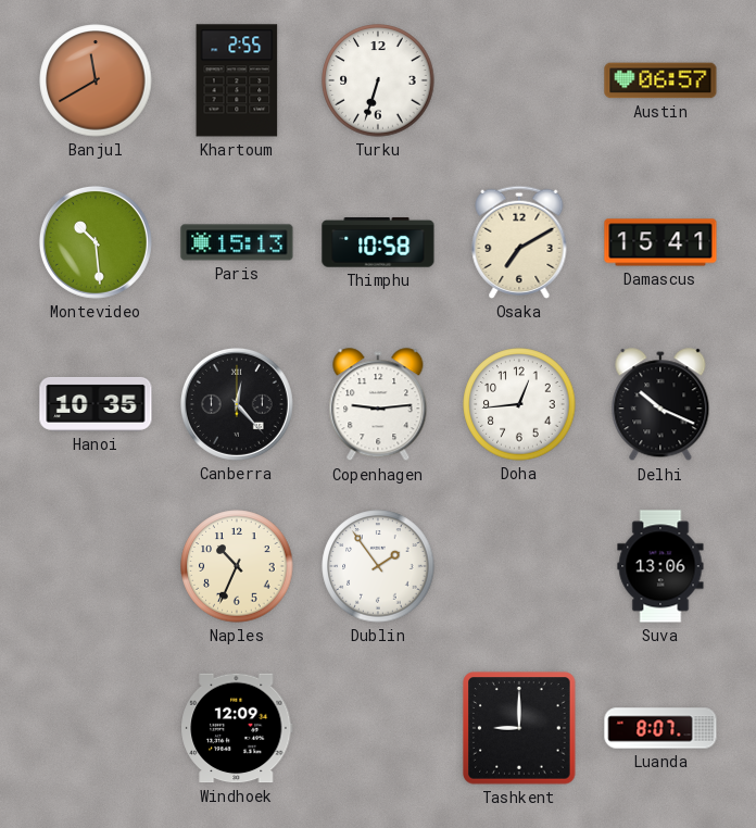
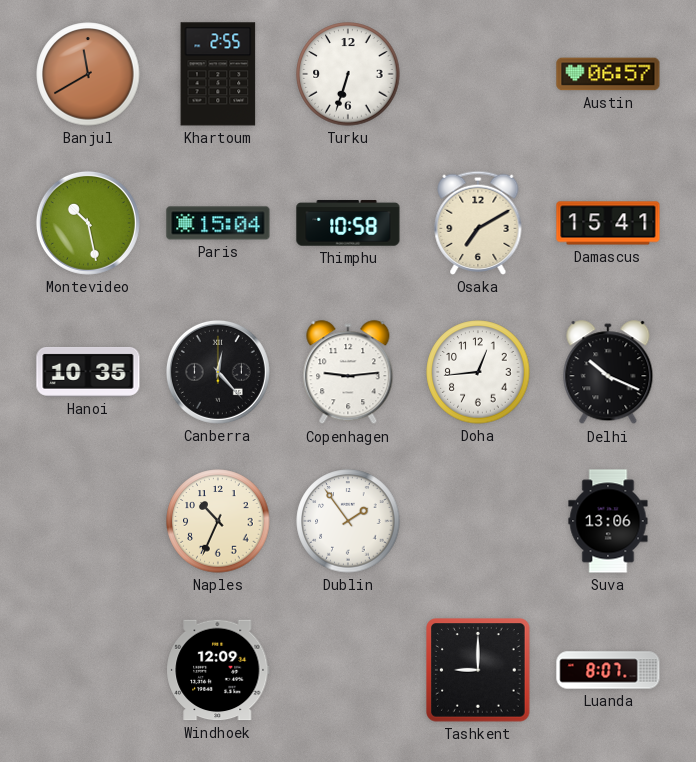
Montevideo: 10:29 -> 10:28
Paris: 15:13 -> 15:04
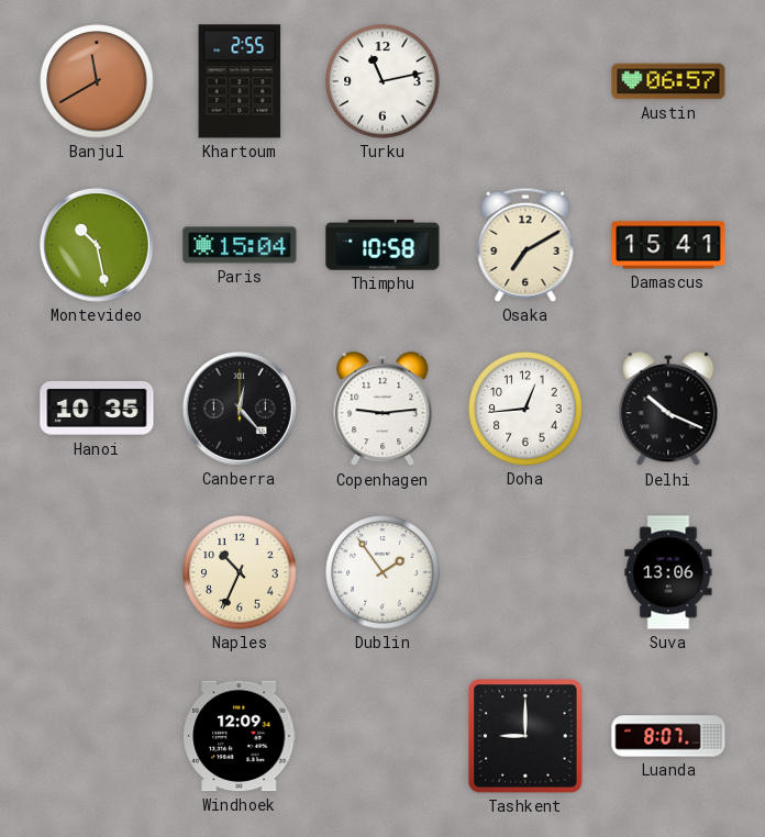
Turku: 6:33 -> 11:13
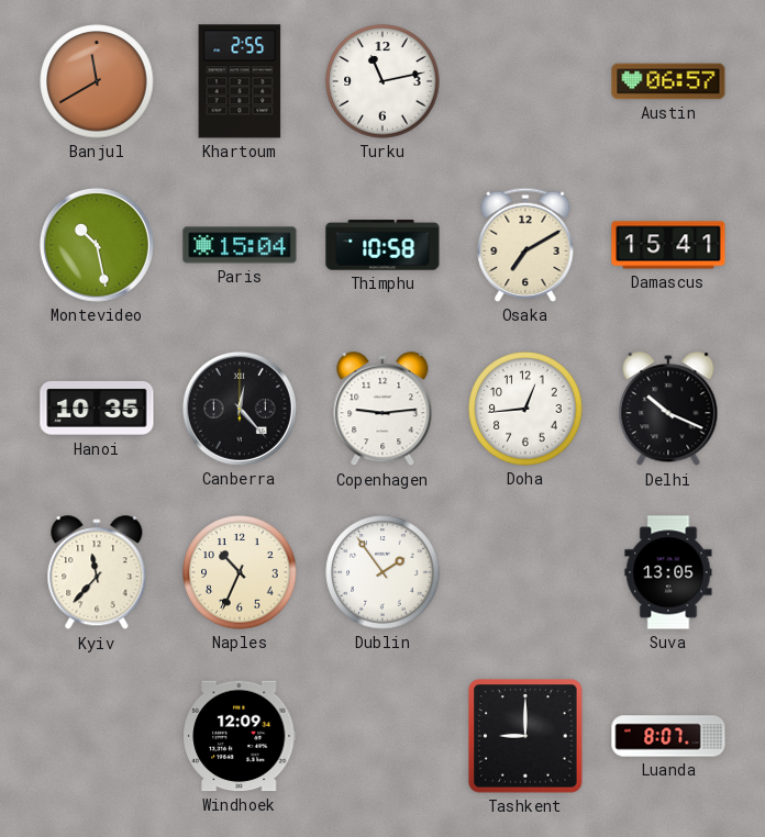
Kyiv: none -> 11:37
Suva: 13:06 -> 13:05
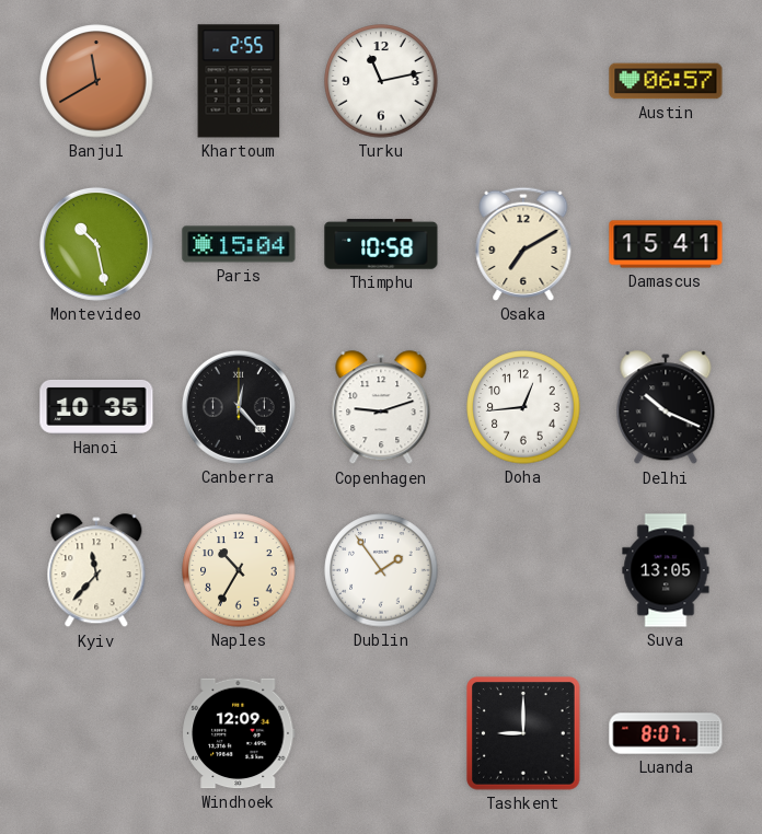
Copenhagen: 9:14 -> 9:12
Naples: 10:34 -> 10:35
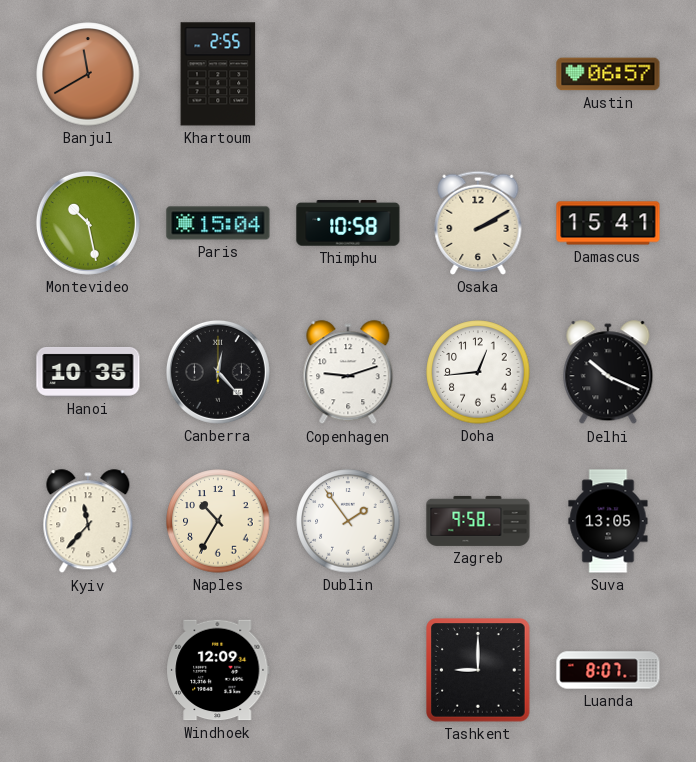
Turku: 11:13 -> none
Osaka: 7:10 -> 2:10
Zagreb: none -> 9:58
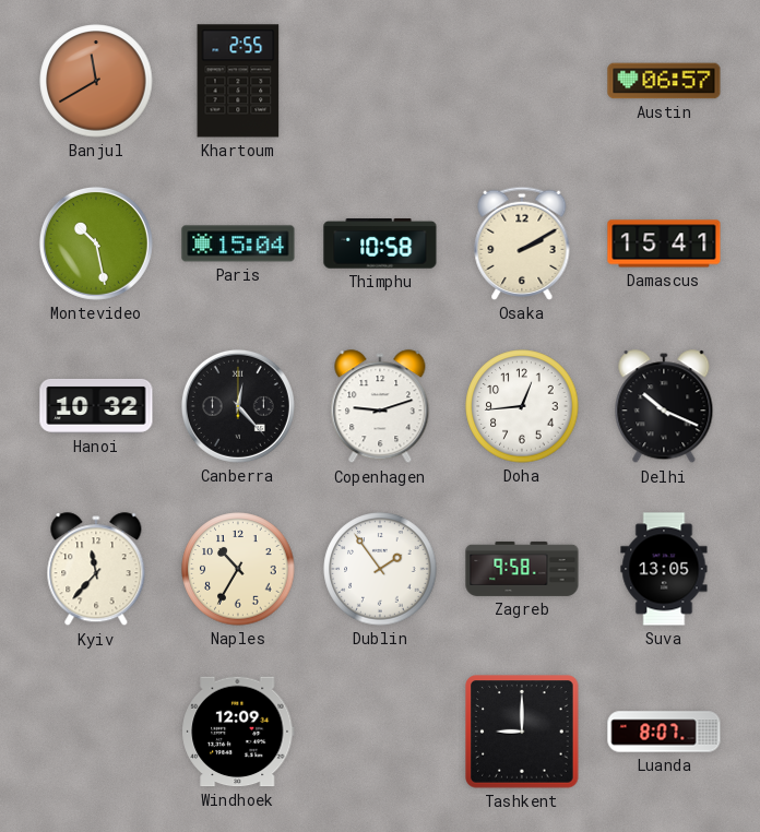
Hanoi: 10:35 -> 10:32
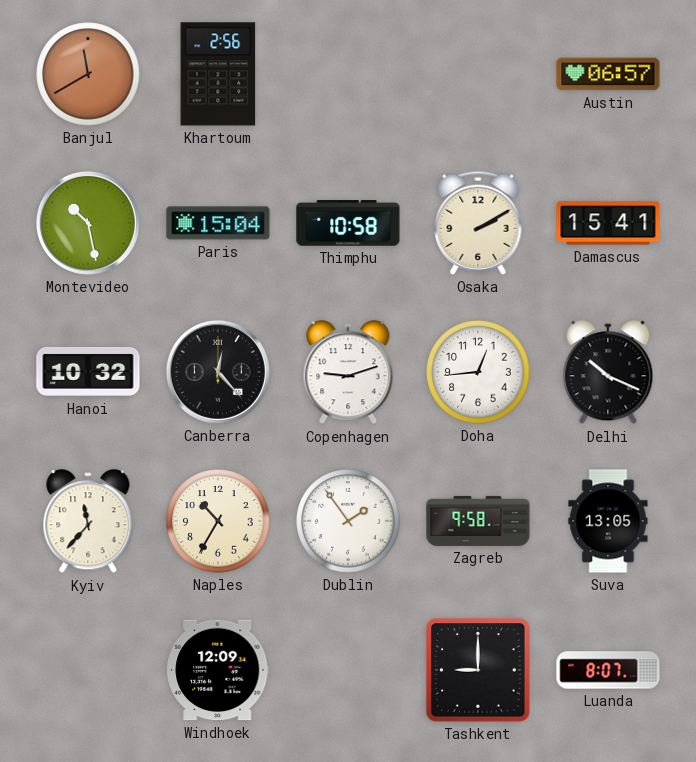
Khartoum: 2:55 -> 2:56
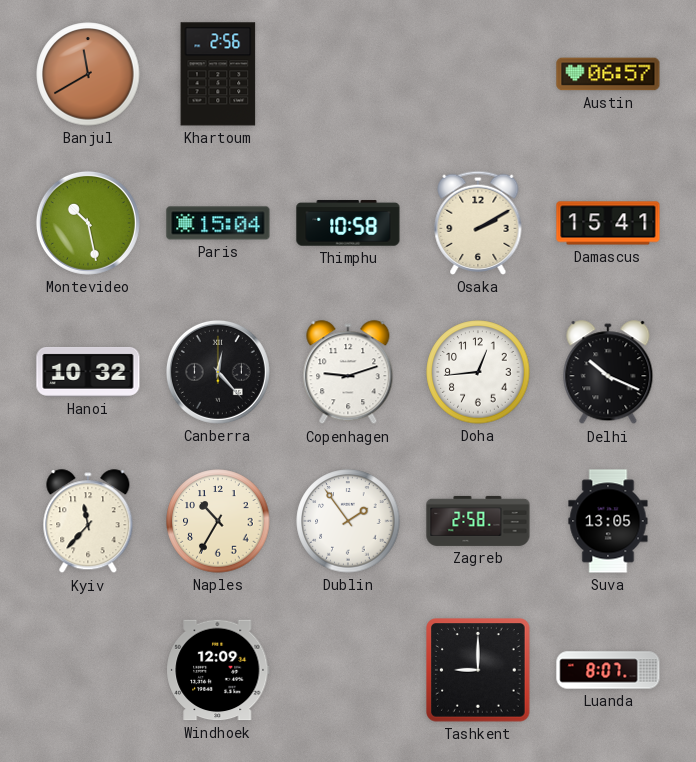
Zagreb: 9:58 -> 2:58
